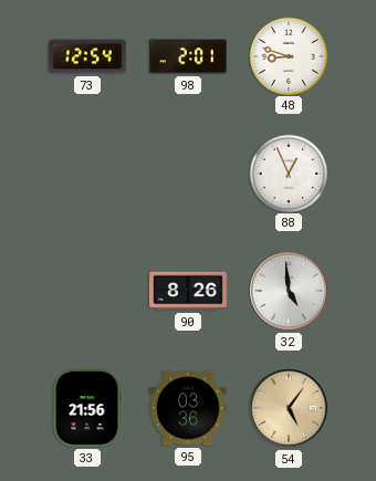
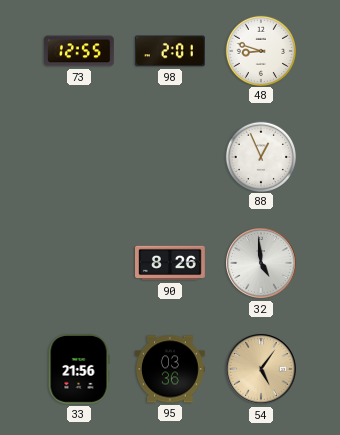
73: 12:54 -> 12:55
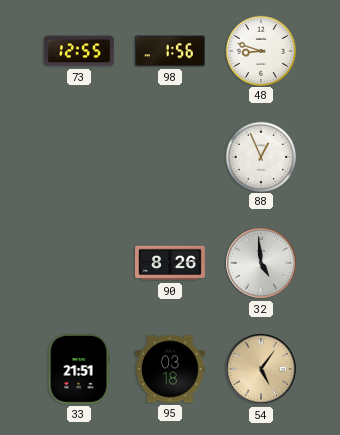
98: 2:01 -> 1:56
33: 21:56 -> 21:51
95: 03:36 -> 03:18
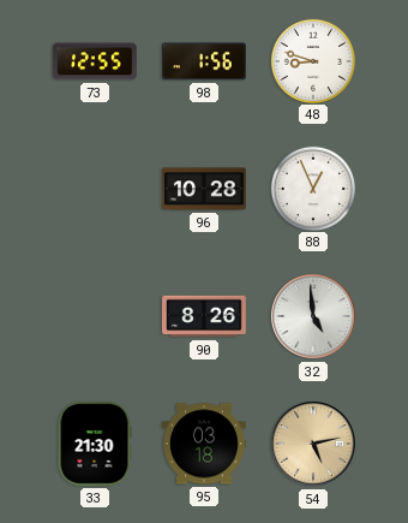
96: none -> 10:28
33: 21:51 -> 21:30
54: 5:06 -> 5:13
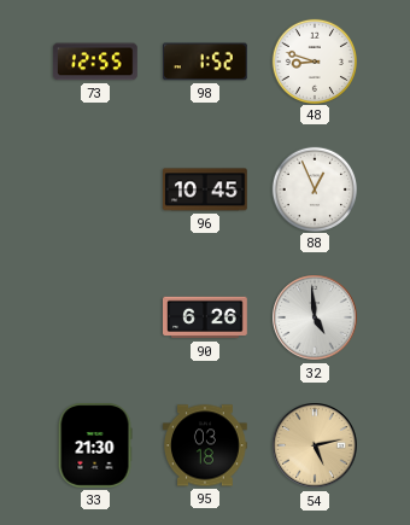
98: 1:56 -> 1:52
96: 10:28 -> 10:45
90: 8:26 -> 6:26
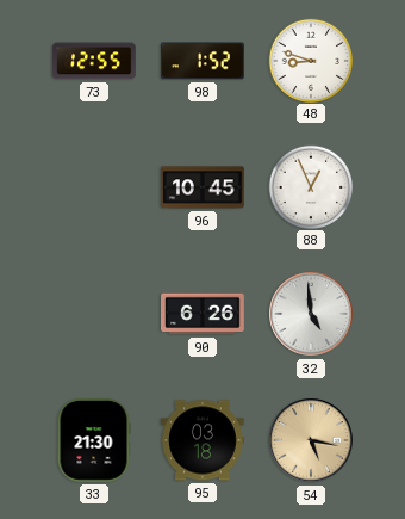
54: 5:13 -> 5:17
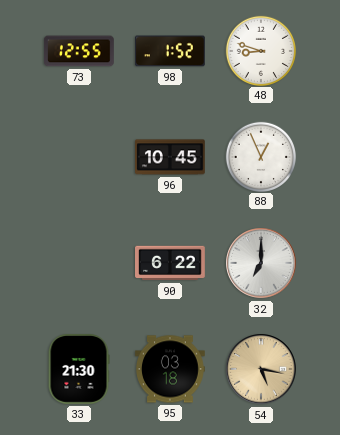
90: 6:26 -> 6:22
32: 4:59 -> 7:00
